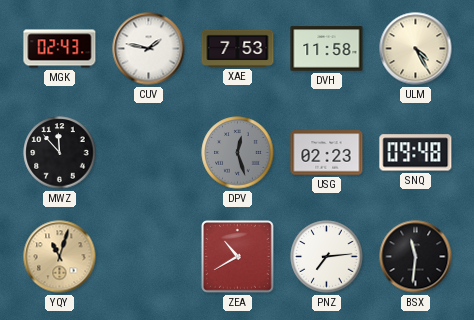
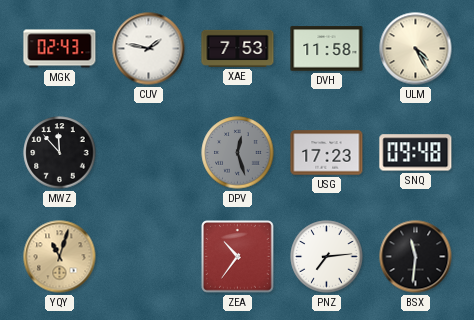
USG: 02:23 -> 17:23
ZEA: 10:40 -> 10:36
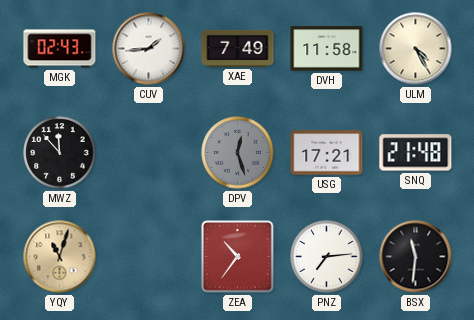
CUV: 1:47 -> 1:44
XAE: 7:53 -> 7:49
USG: 17:23 -> 17:21
SNQ: 09:48 -> 21:48
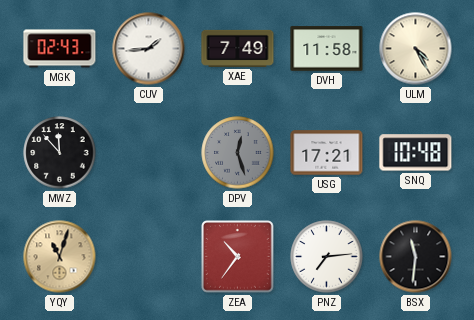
SNQ: 21:48 -> 10:48
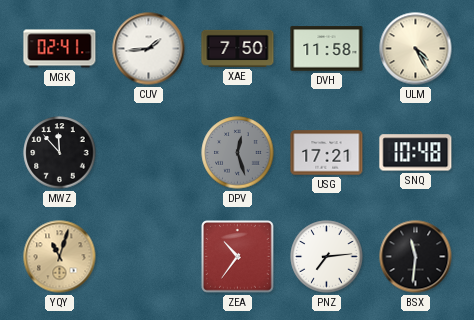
MGK: 02:43 -> 02:41
XAE: 7:49 -> 7:50
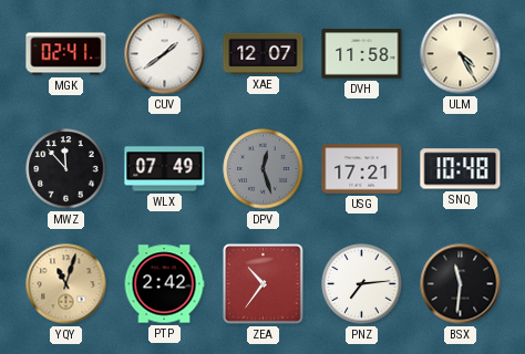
CUV: 1:44 -> 1:39
XAE: 7:50 -> 12:07
WLX: none -> 07:49
PTP: none -> 2:42
